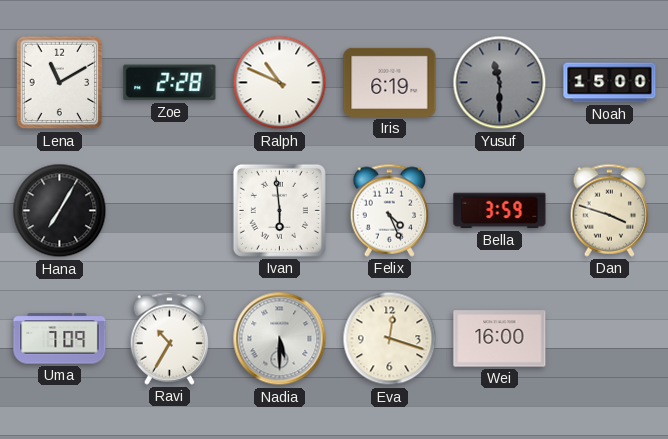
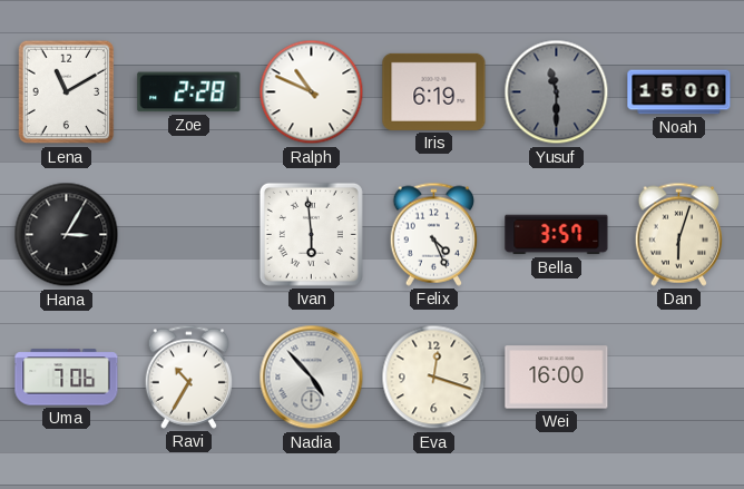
Hana: 7:05 -> 3:05
Bella: 3:59 -> 3:57
Dan: 3:48 -> 6:03
Uma: 7:09 -> 7:06
Nadia: 5:30 -> 4:53
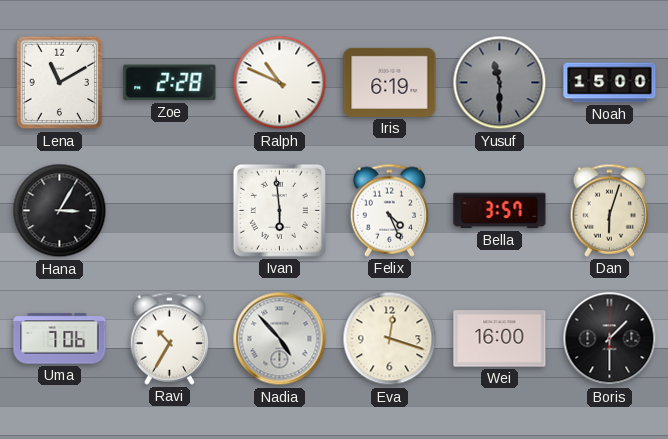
Boris: none -> 1:30
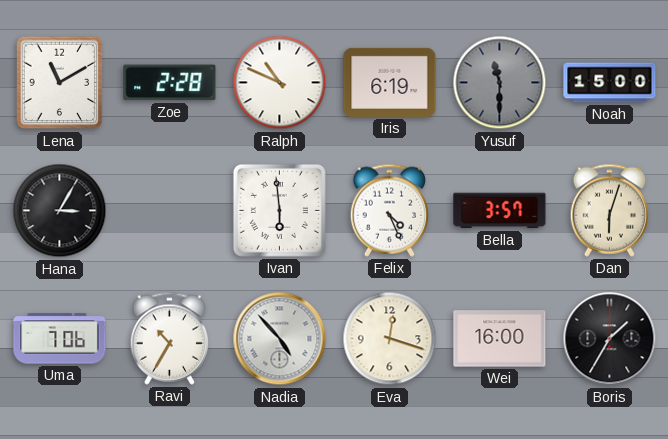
Boris: 1:30 -> 1:35
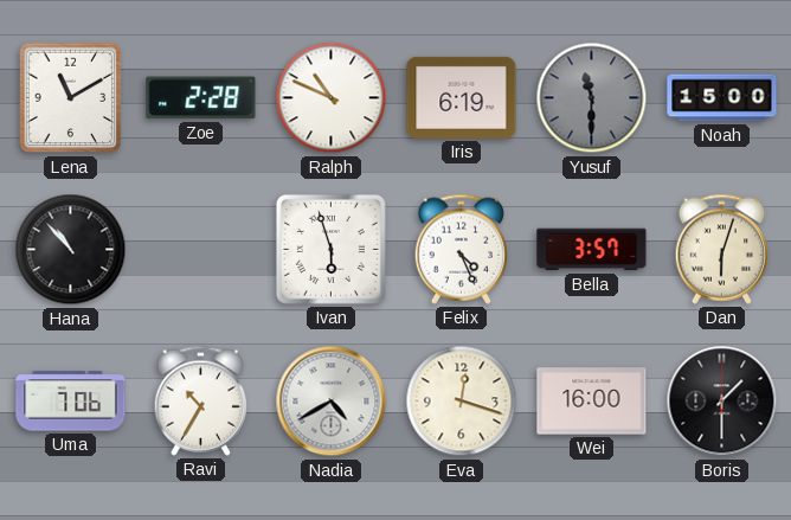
Hana: 3:05 -> 10:53
Ivan: 5:59 -> 5:57
Nadia: 4:53 -> 4:40
Boris: 1:35 -> 1:30
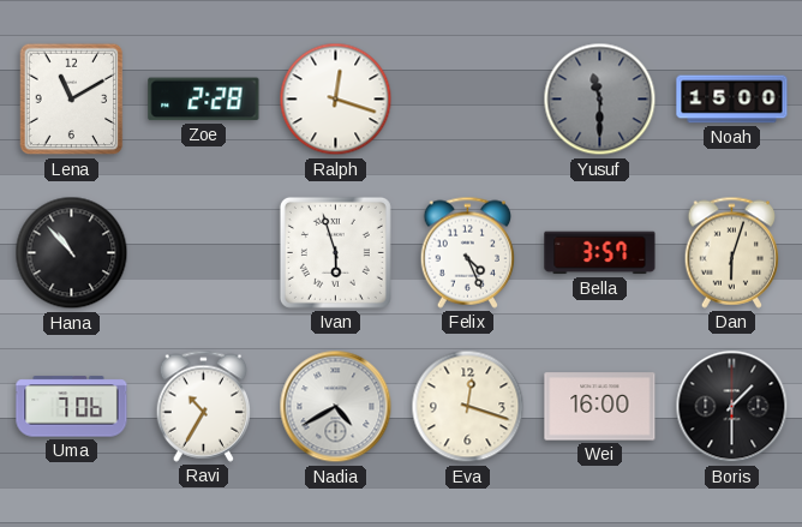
Ralph: 10:49 -> 12:18
Iris: 6:19 -> none
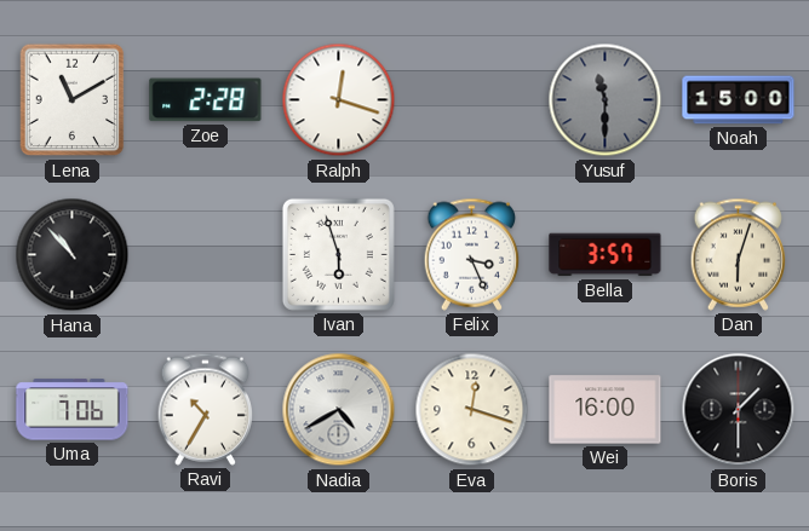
Felix: 4:26 -> 3:26
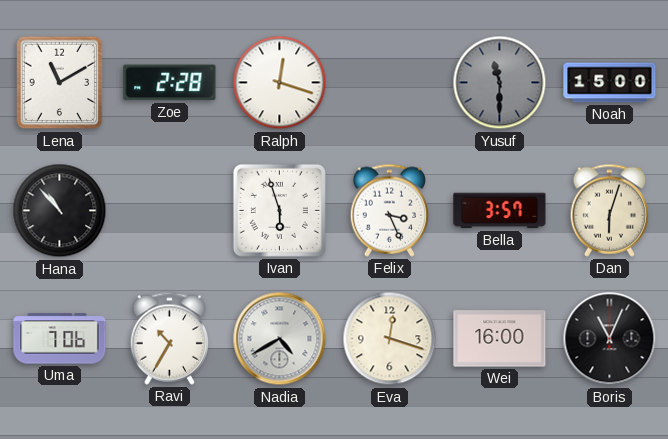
Boris: 1:30 -> 11:04
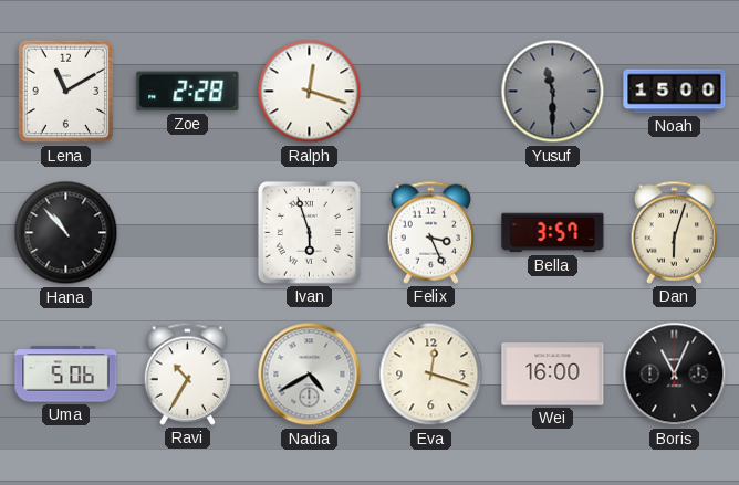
Uma: 7:06 -> 5:06
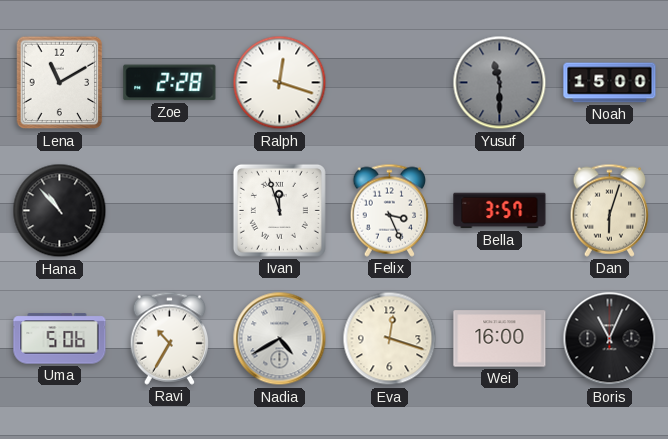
Ivan: 5:57 -> 11:57
